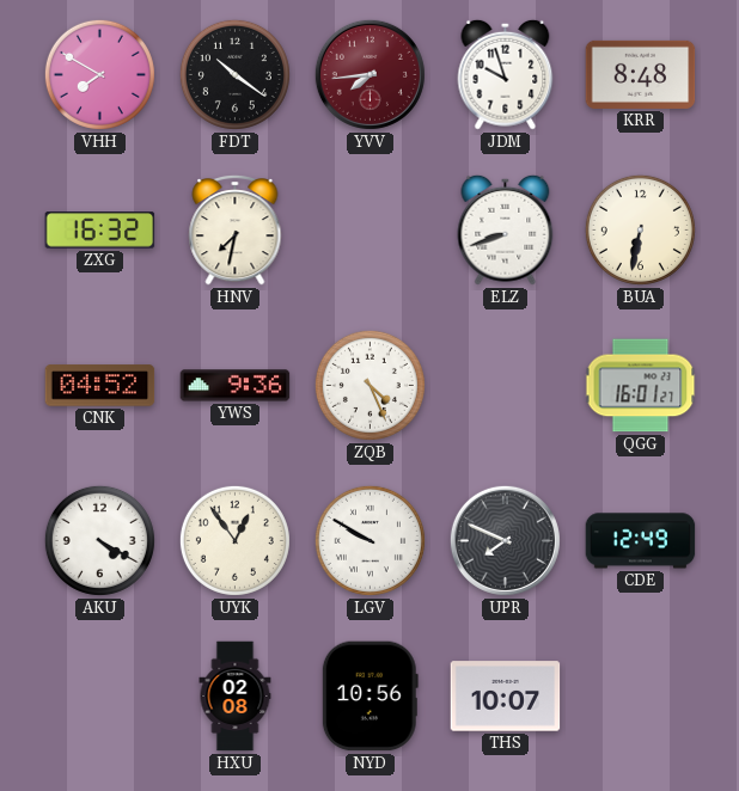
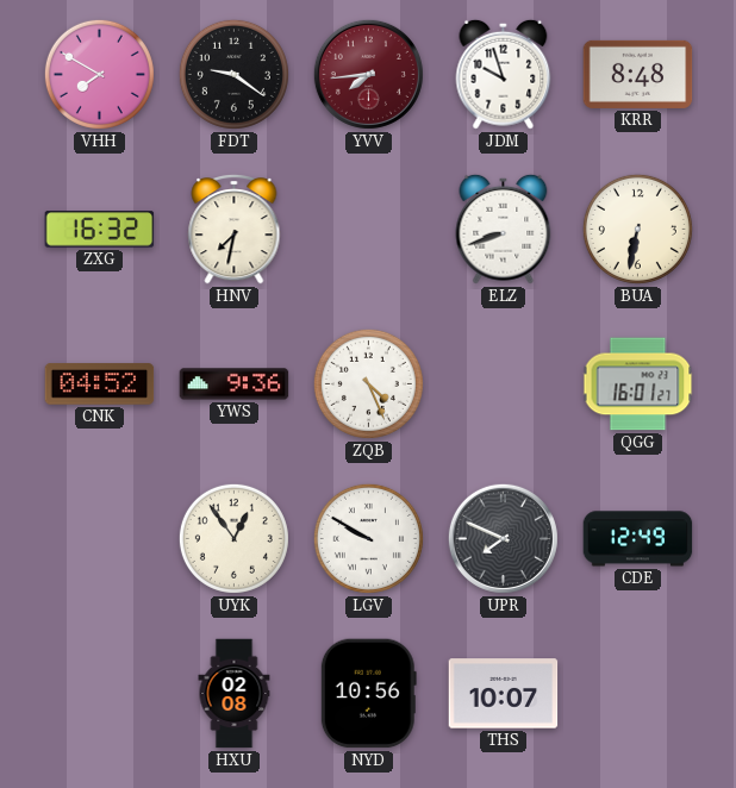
FDT: 10:21 -> 9:21
AKU: 4:20 -> none
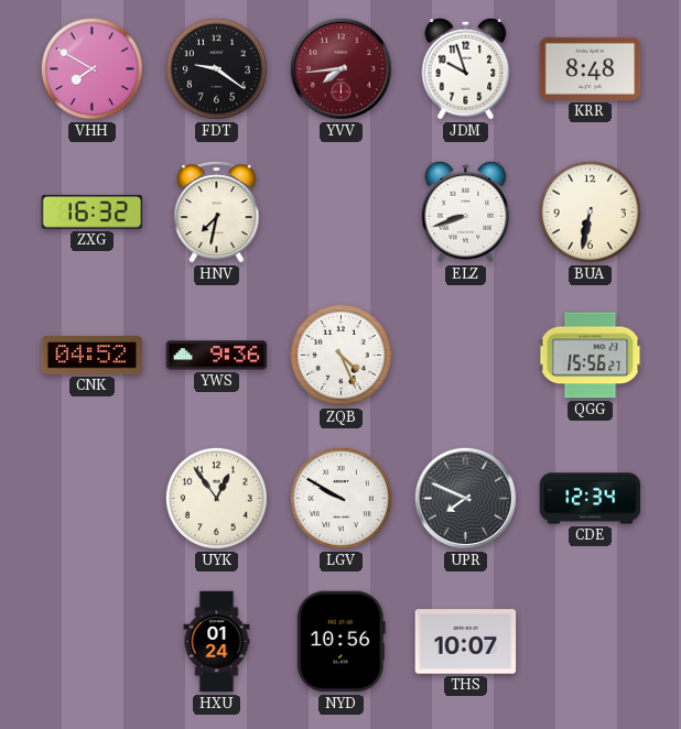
QGG: 16:01 -> 15:56
CDE: 12:49 -> 12:34
HXU: 02:08 -> 01:24
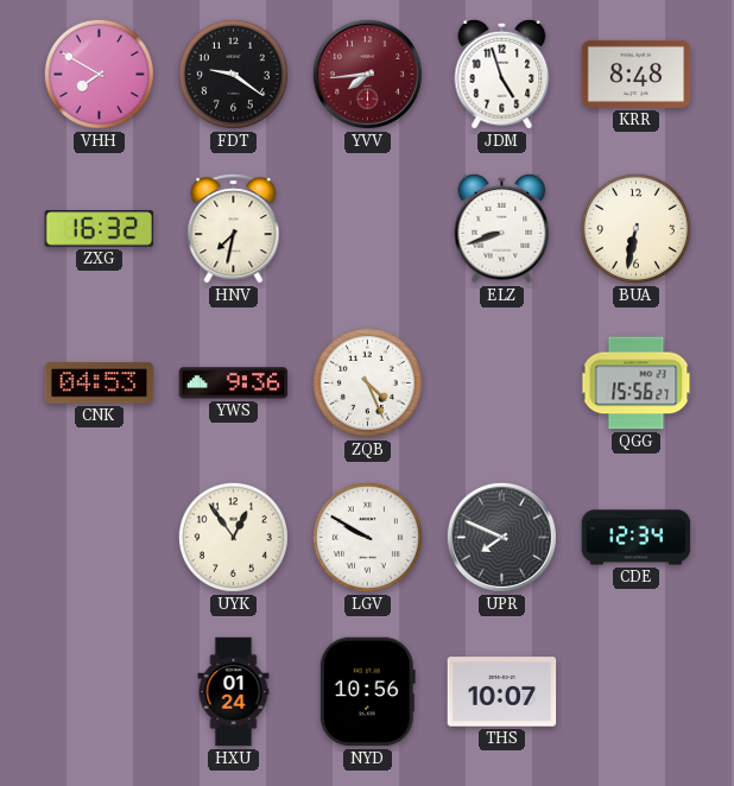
JDM: 9:57 -> 4:57
CNK: 04:52 -> 04:53
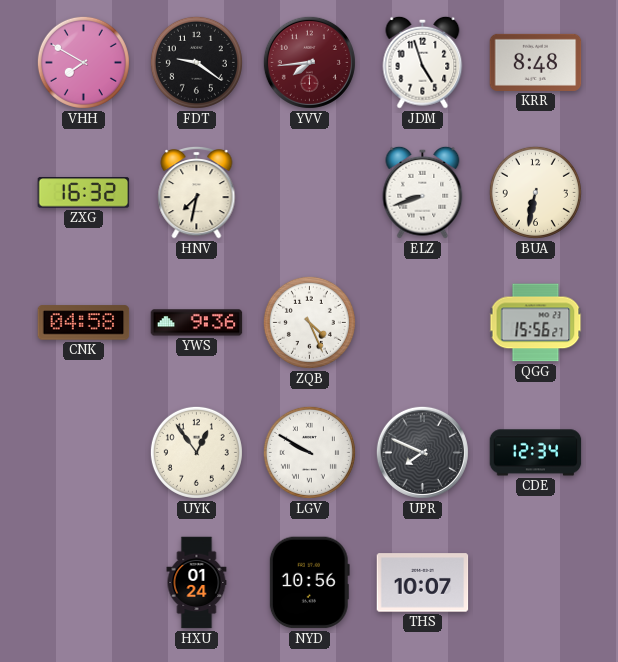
CNK: 04:53 -> 04:58
